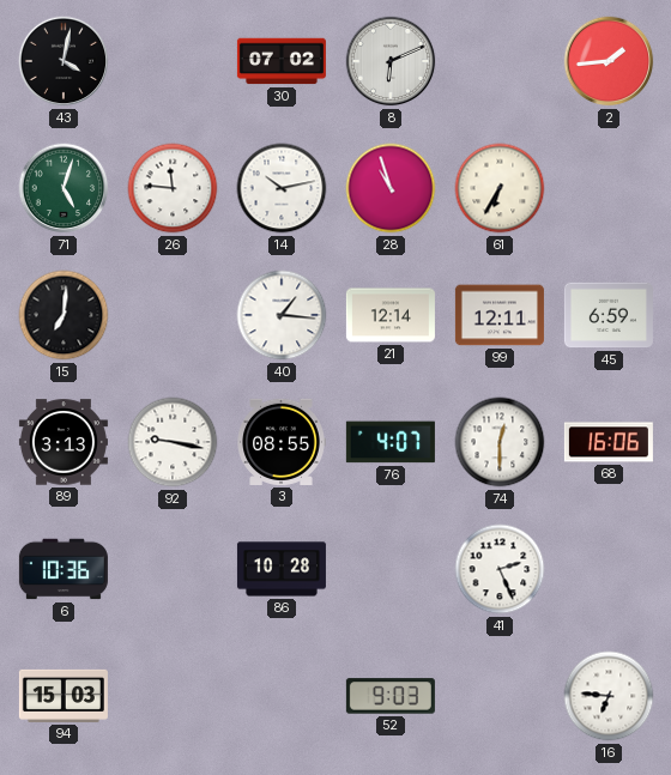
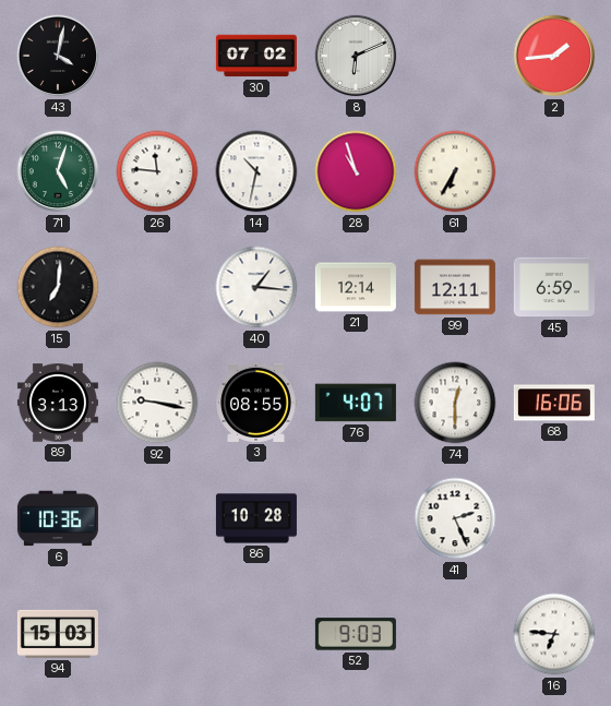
14: 10:13 -> 10:32
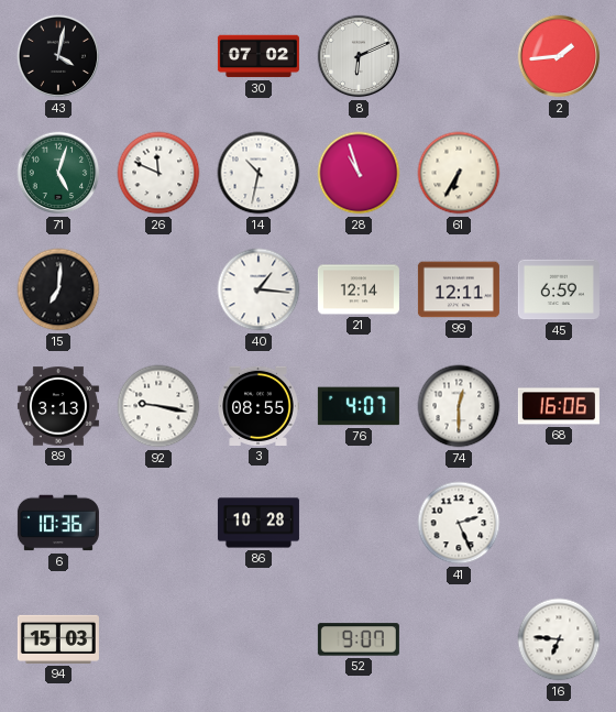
26: 11:46 -> 11:49
52: 9:03 -> 9:07
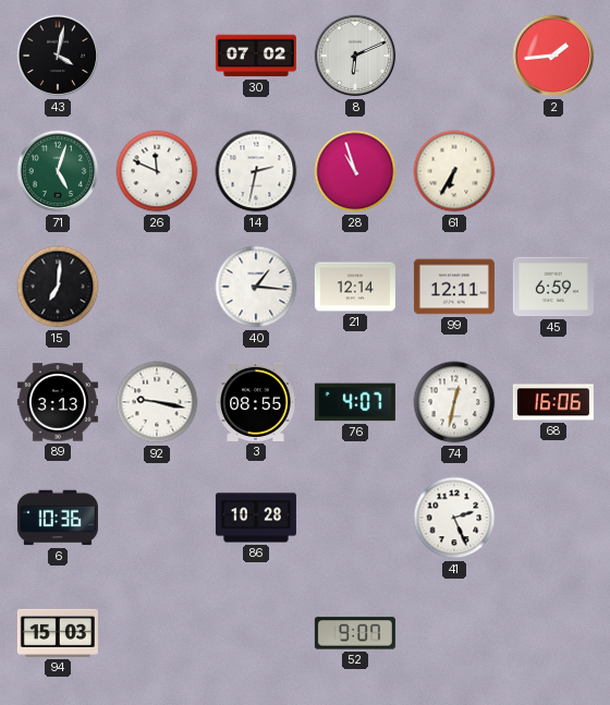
14: 10:32 -> 2:32
74: 12:30 -> 12:32
16: 6:46 -> none
